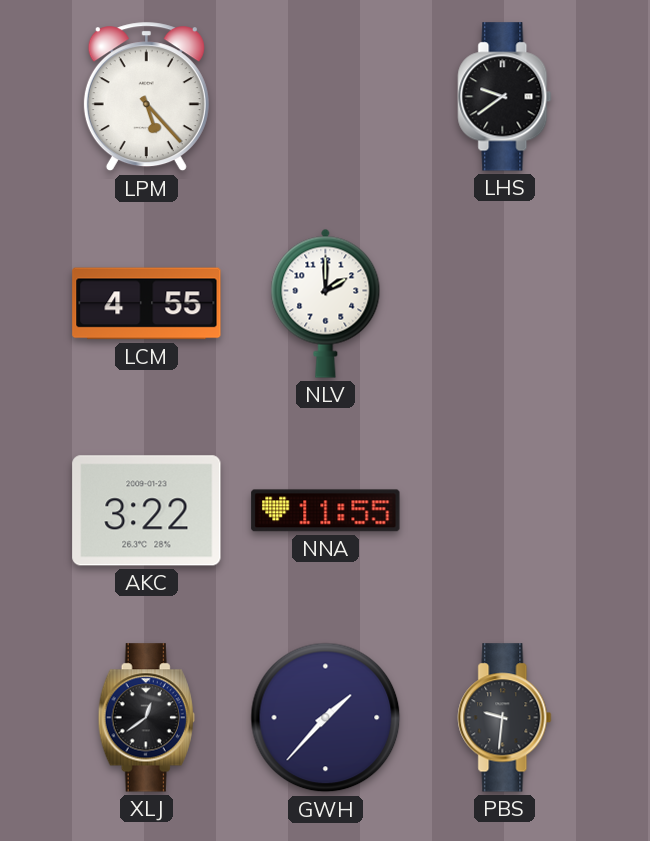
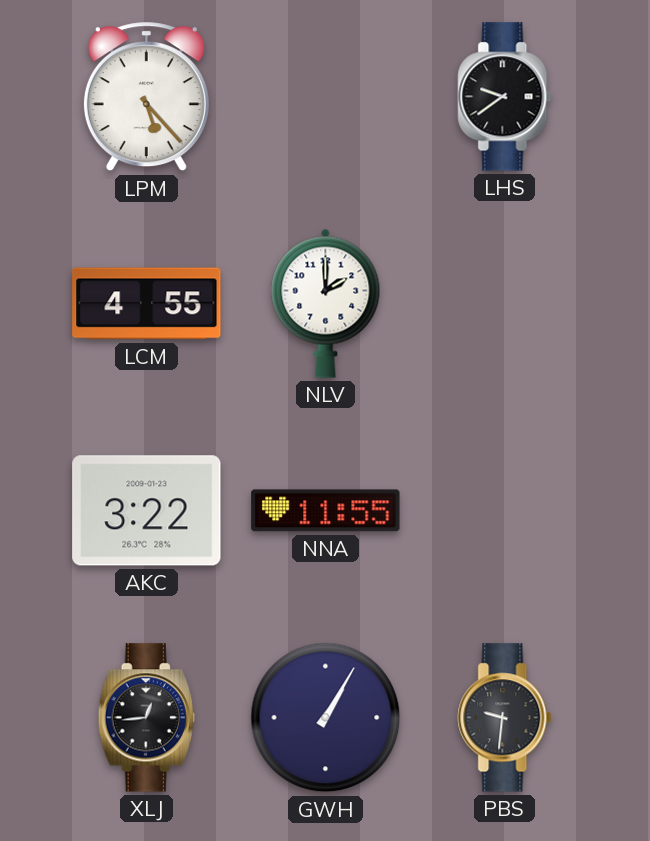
XLJ: 12:39 -> 12:44
GWH: 1:37 -> 1:05
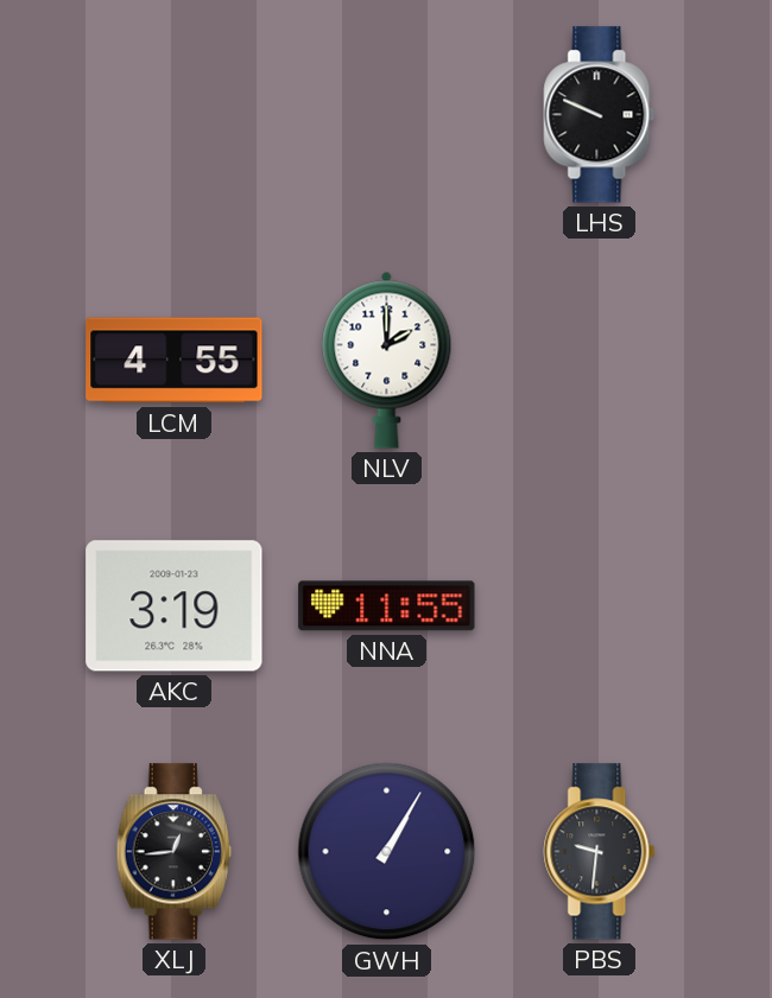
LPM: 5:23 -> none
LHS: 9:39 -> 9:49
AKC: 3:22 -> 3:19
